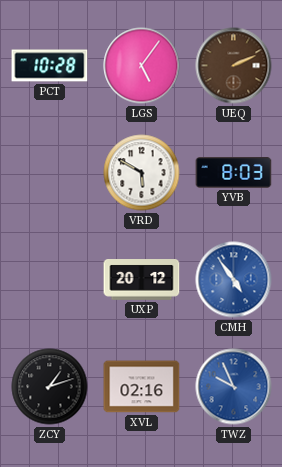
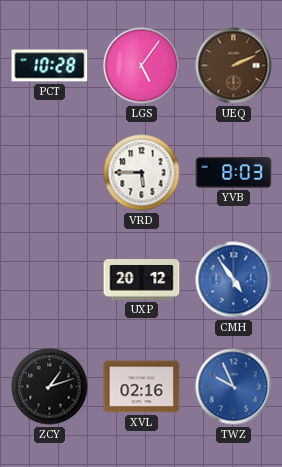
VRD: 5:50 -> 5:45
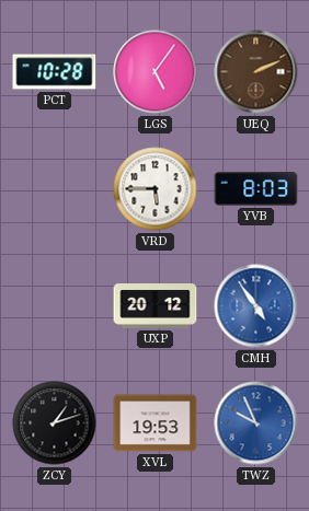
XVL: 02:16 -> 19:53
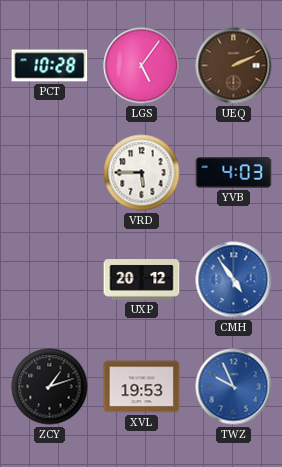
YVB: 8:03 -> 4:03
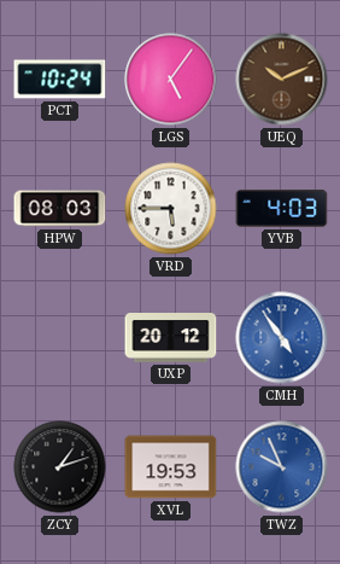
PCT: 10:28 -> 10:24
UEQ: 2:11 -> 10:11
HPW: none -> 08:03
